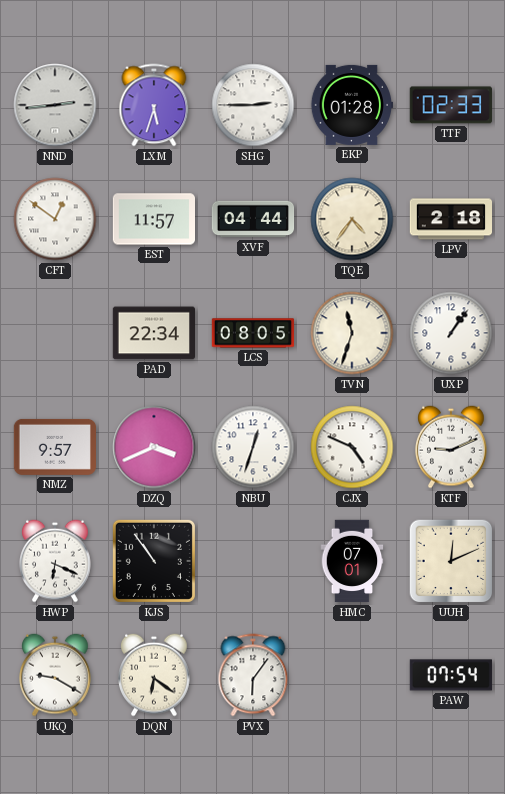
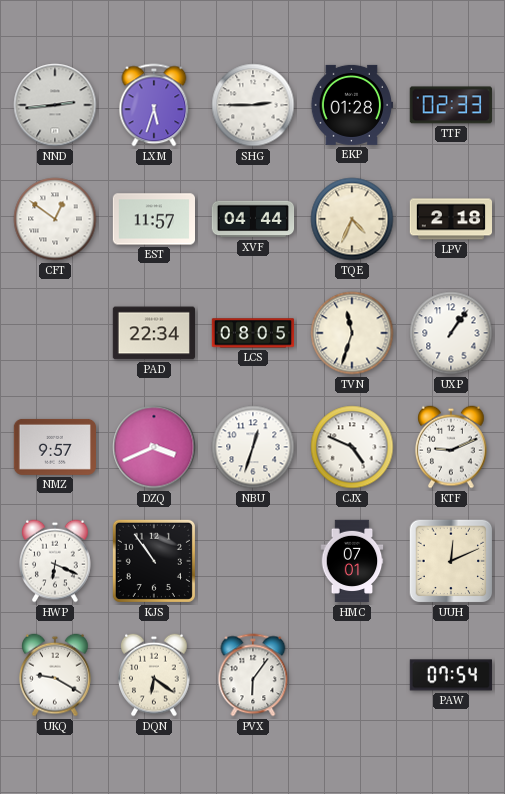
TQE: 4:36 -> 4:34
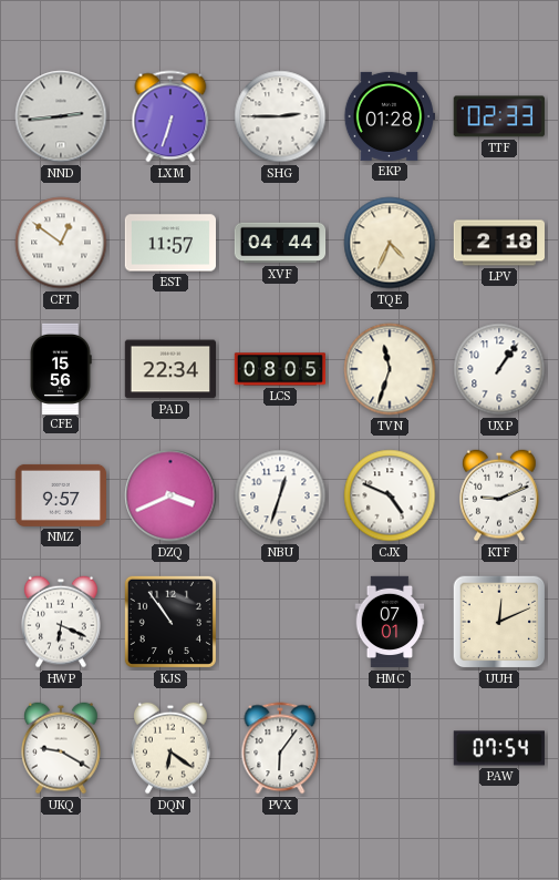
LXM: 5:33 -> 6:33
CFE: none -> 15:56
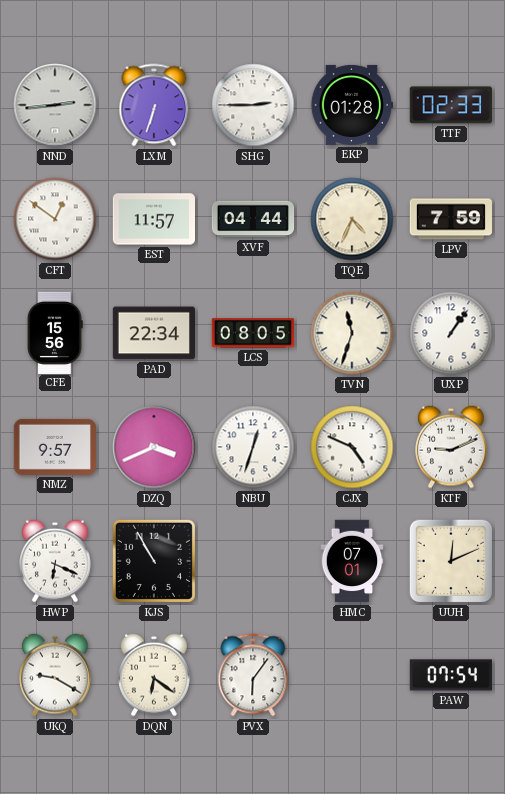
LPV: 2:18 -> 7:59
KJS: 10:54 -> 10:55
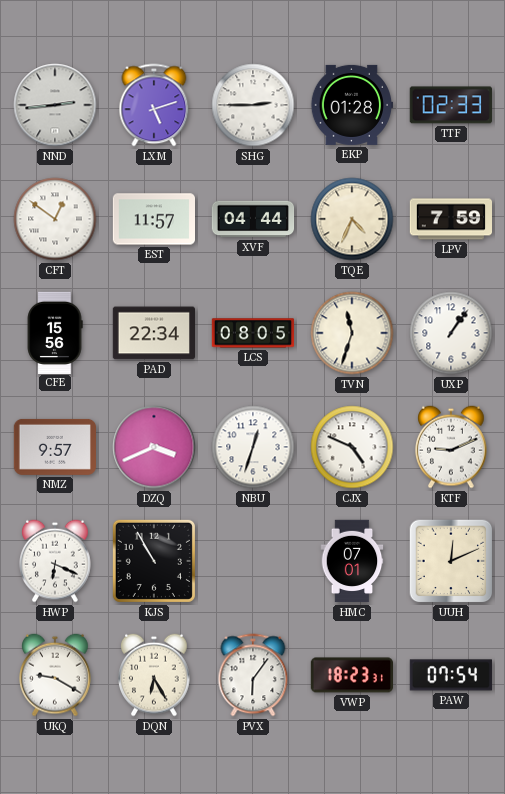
LXM: 6:33 -> 5:12
DQN: 6:21 -> 6:25
VWP: none -> 18:23
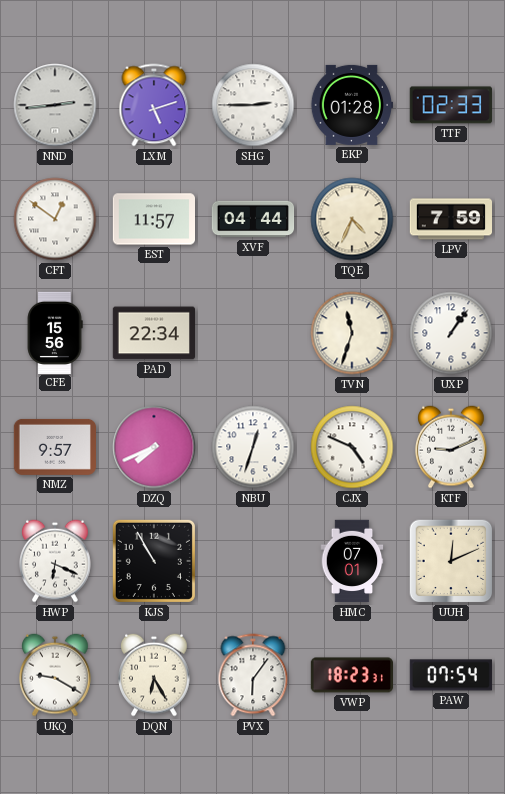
LCS: 08:05 -> none
DZQ: 3:41 -> 7:41
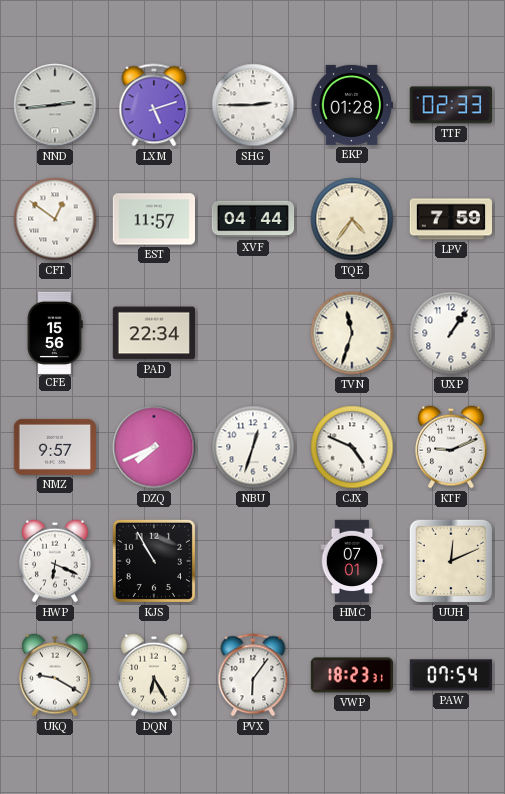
TQE: 4:34 -> 4:36
